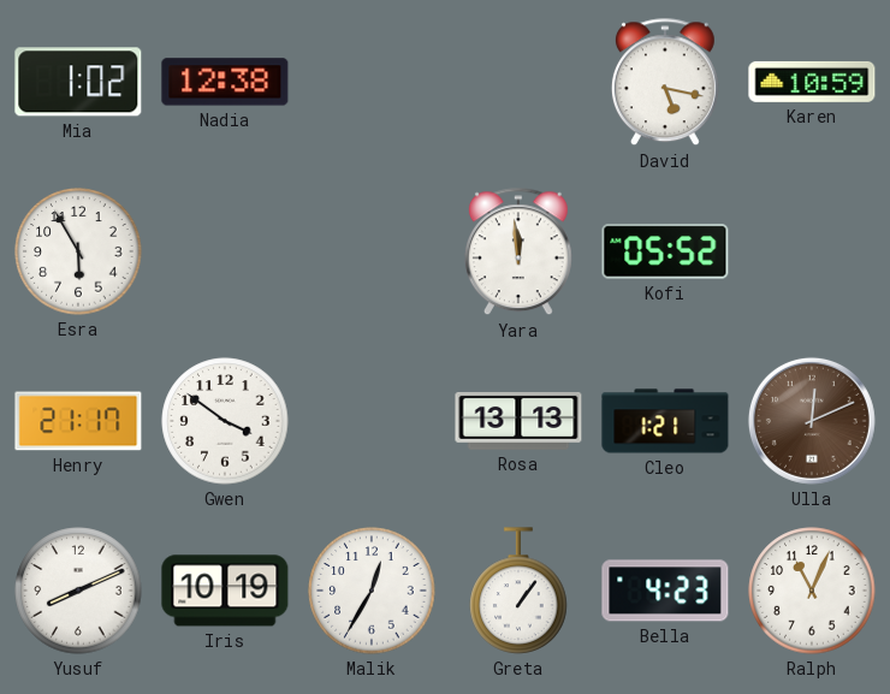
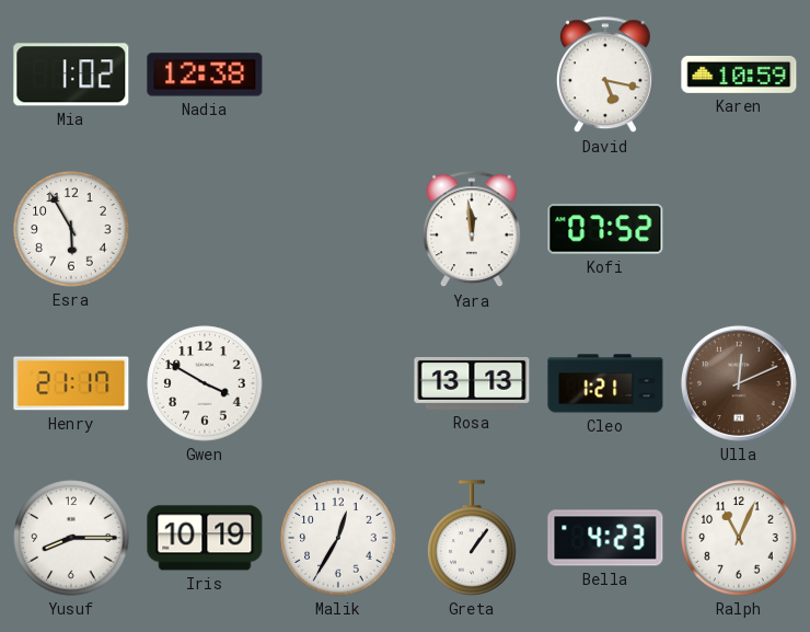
Kofi: 05:52 -> 07:52
Gwen: 3:51 -> 3:50
Yusuf: 8:11 -> 8:15
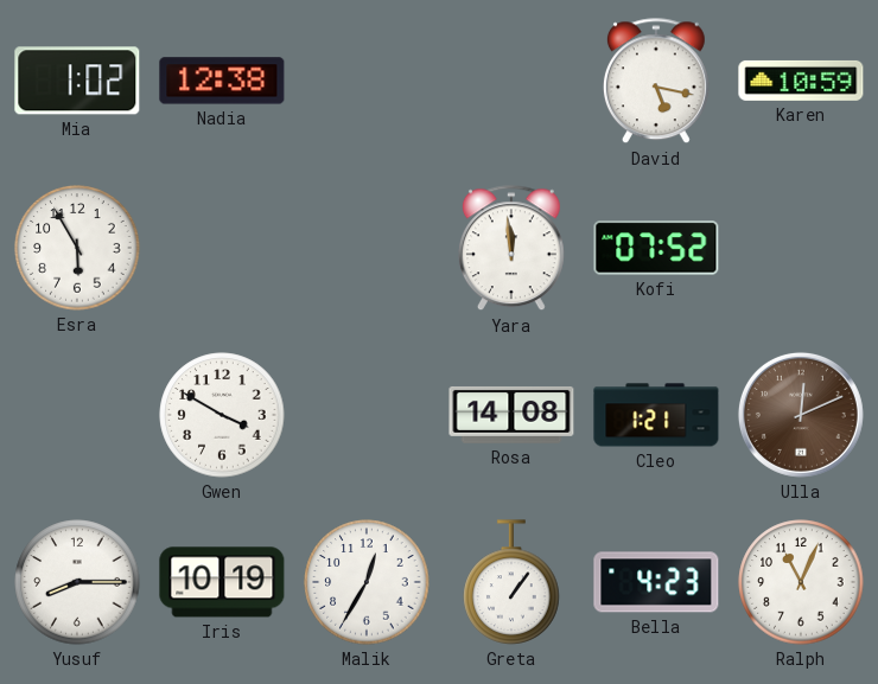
Henry: 21:17 -> none
Rosa: 13:13 -> 14:08
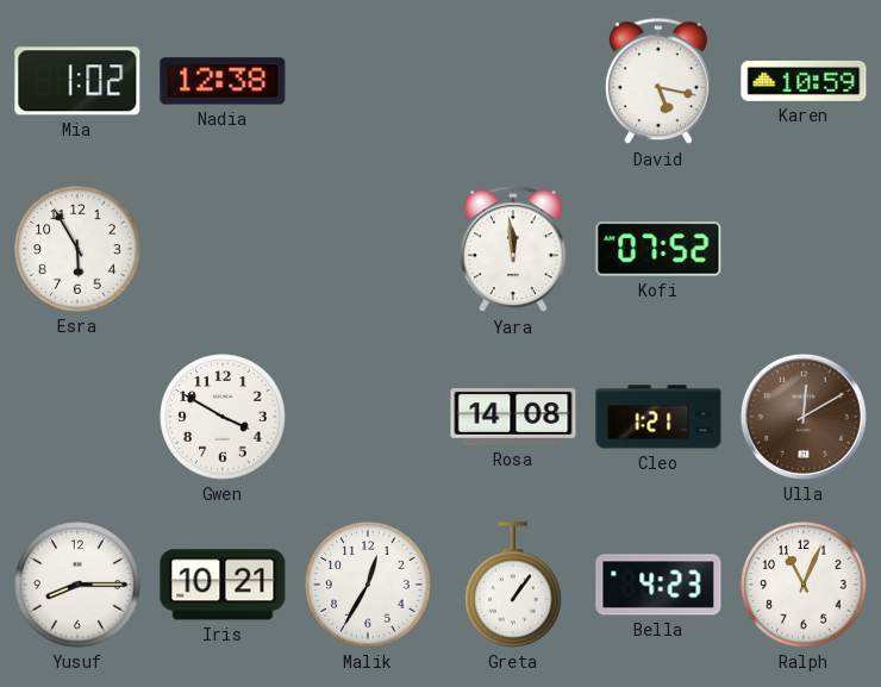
Ulla: 12:11 -> 12:10
Iris: 10:19 -> 10:21
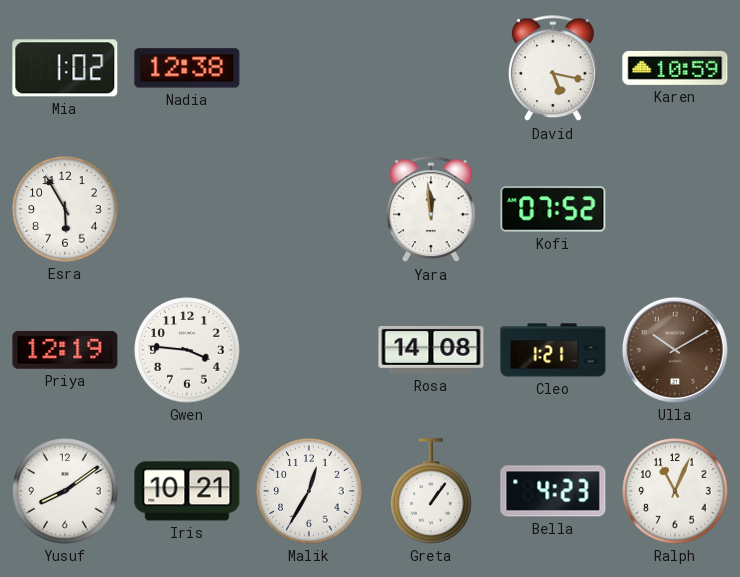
Priya: none -> 12:19
Gwen: 3:50 -> 3:46
Ulla: 12:10 -> 10:10
Yusuf: 8:15 -> 8:09
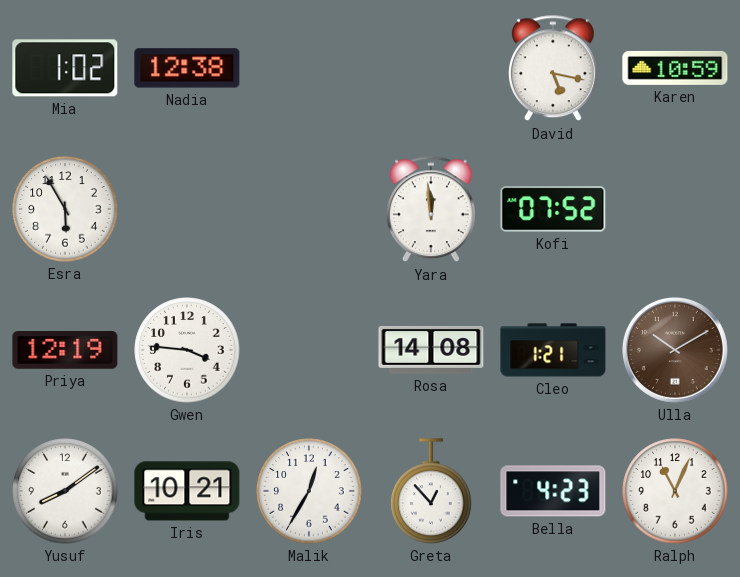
Greta: 1:06 -> 12:53
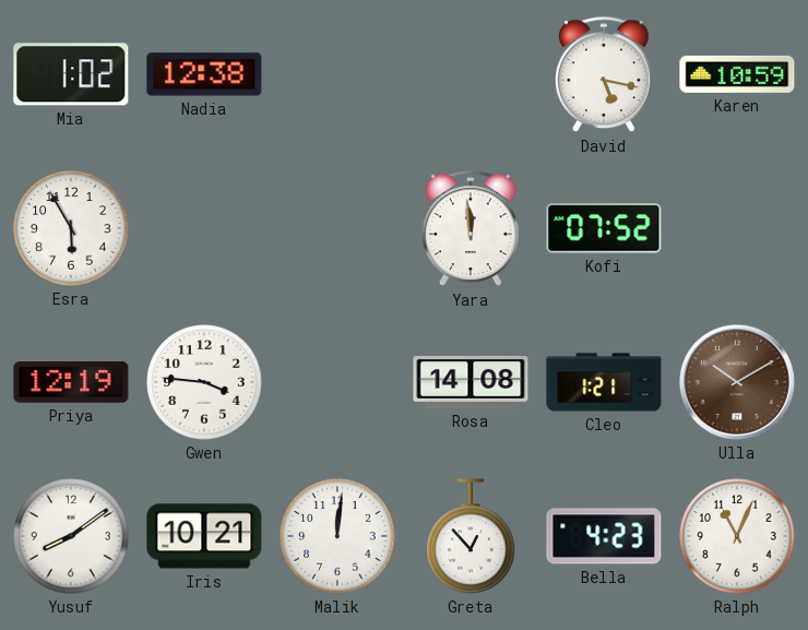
Malik: 12:35 -> 12:01
